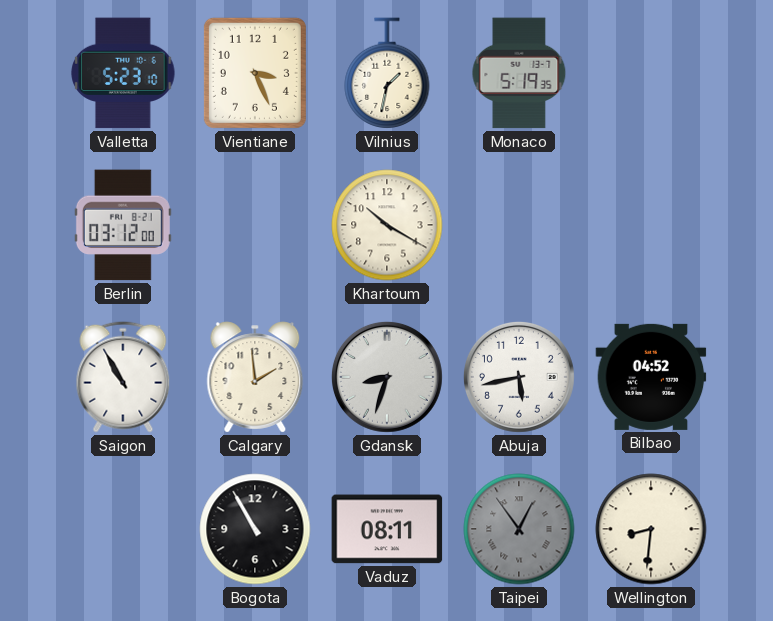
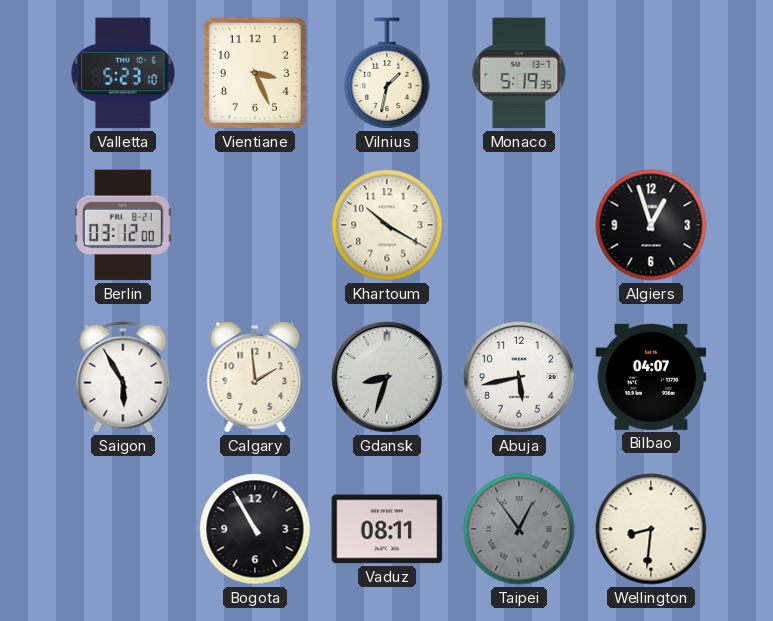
Algiers: none -> 12:57
Saigon: 10:55 -> 5:55
Bilbao: 04:52 -> 04:07
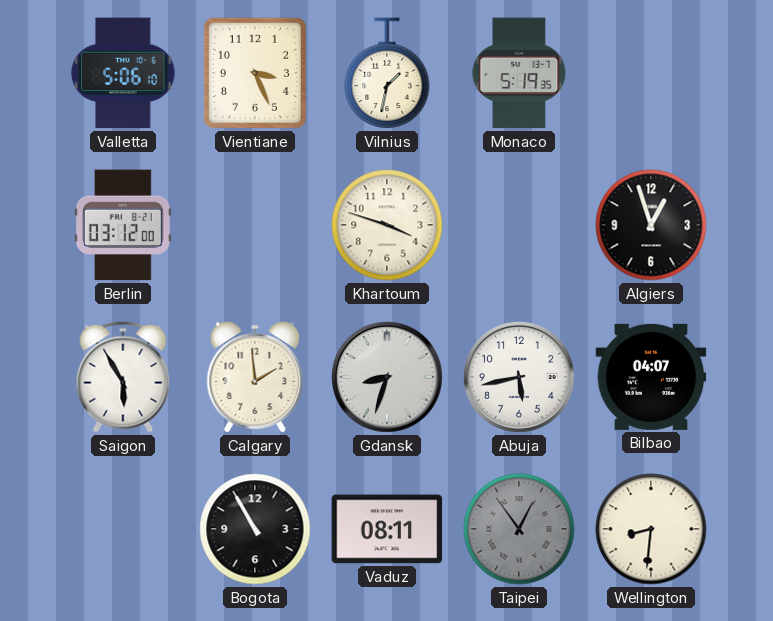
Valletta: 5:23 -> 5:06
Khartoum: 10:20 -> 3:48
